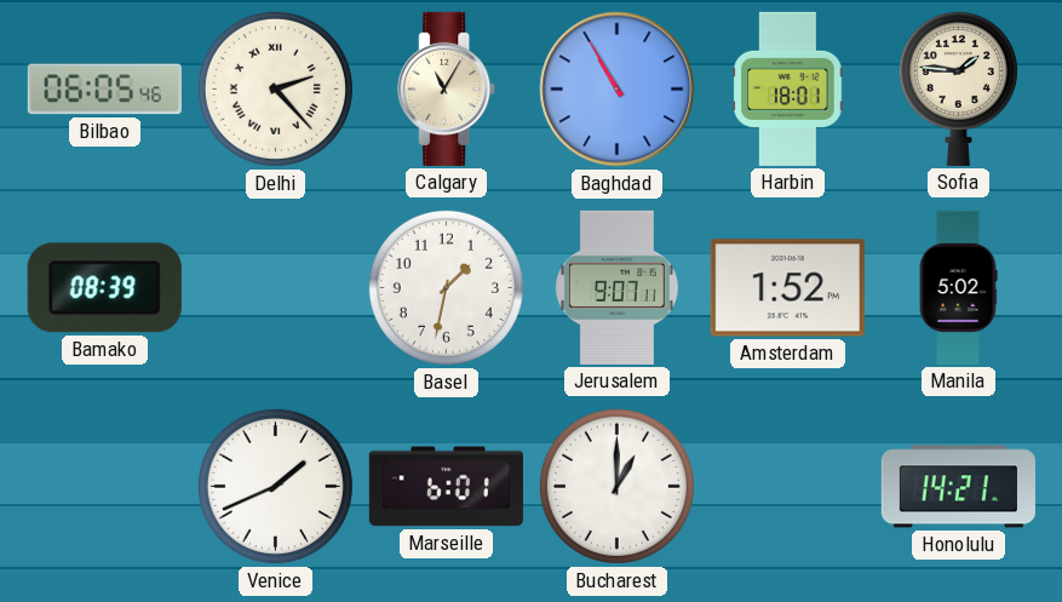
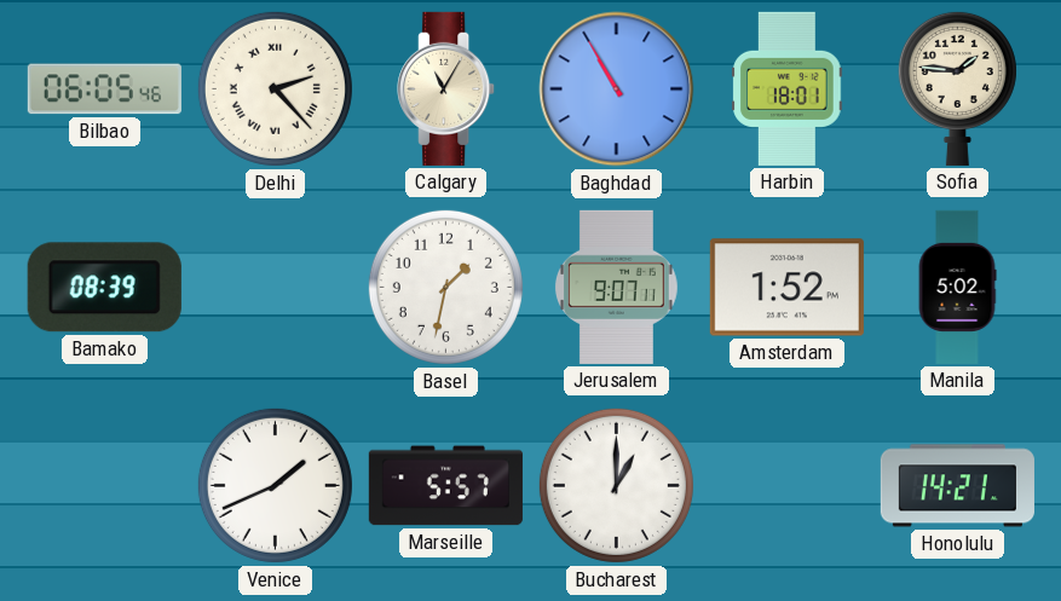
Marseille: 6:01 -> 5:57
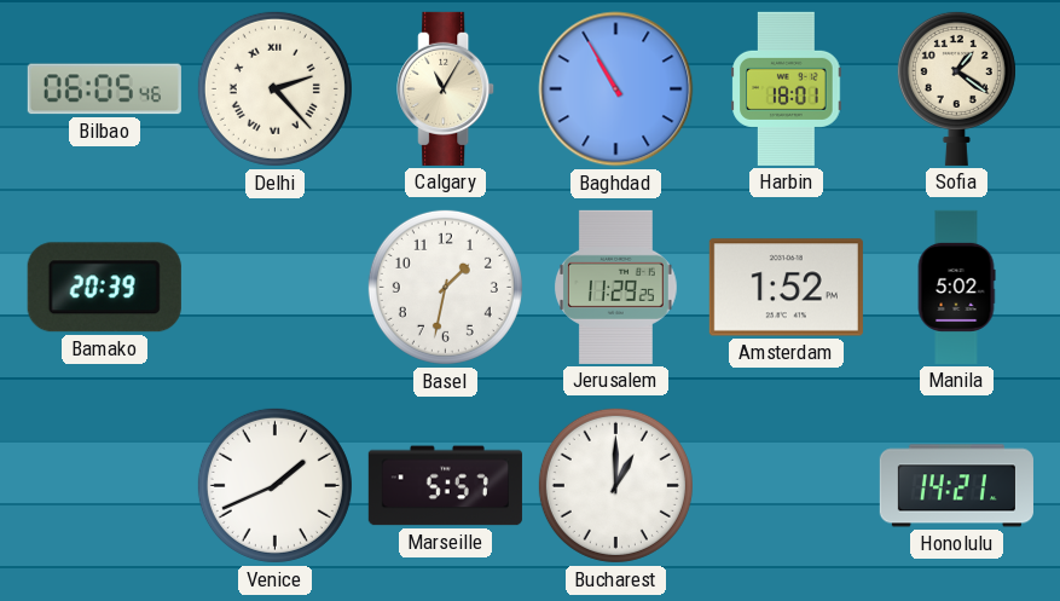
Sofia: 1:46 -> 1:21
Bamako: 08:39 -> 20:39
Jerusalem: 9:07 -> 11:29
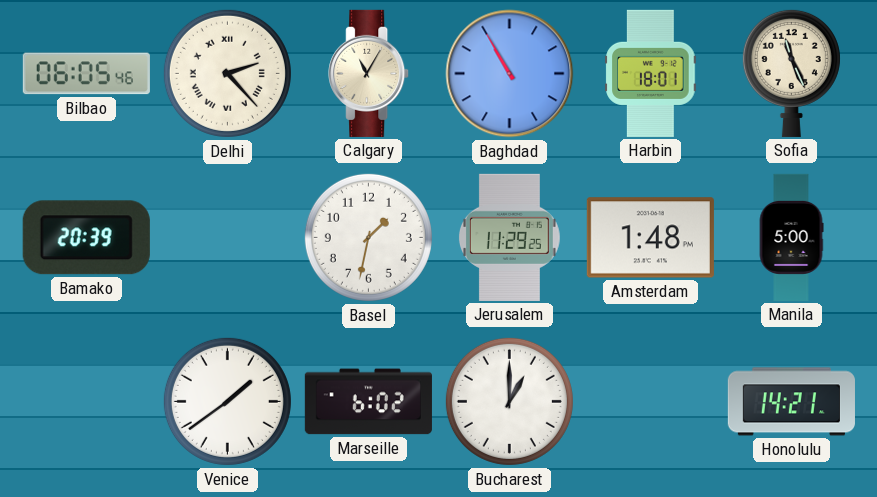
Sofia: 1:21 -> 11:26
Amsterdam: 1:52 -> 1:48
Manila: 5:02 -> 5:00
Venice: 1:41 -> 1:39
Marseille: 5:57 -> 6:02
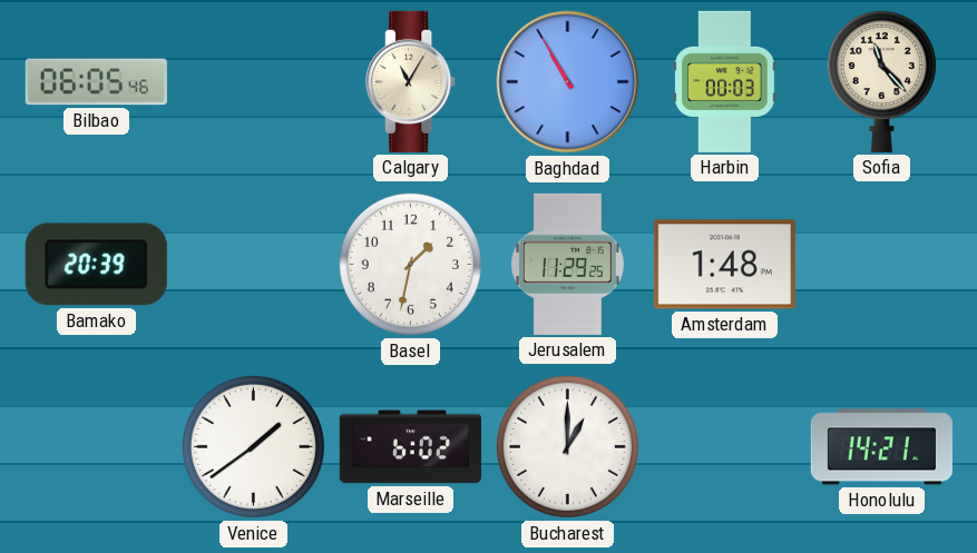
Delhi: 2:23 -> none
Harbin: 18:01 -> 00:03
Sofia: 11:26 -> 11:23
Manila: 5:00 -> none
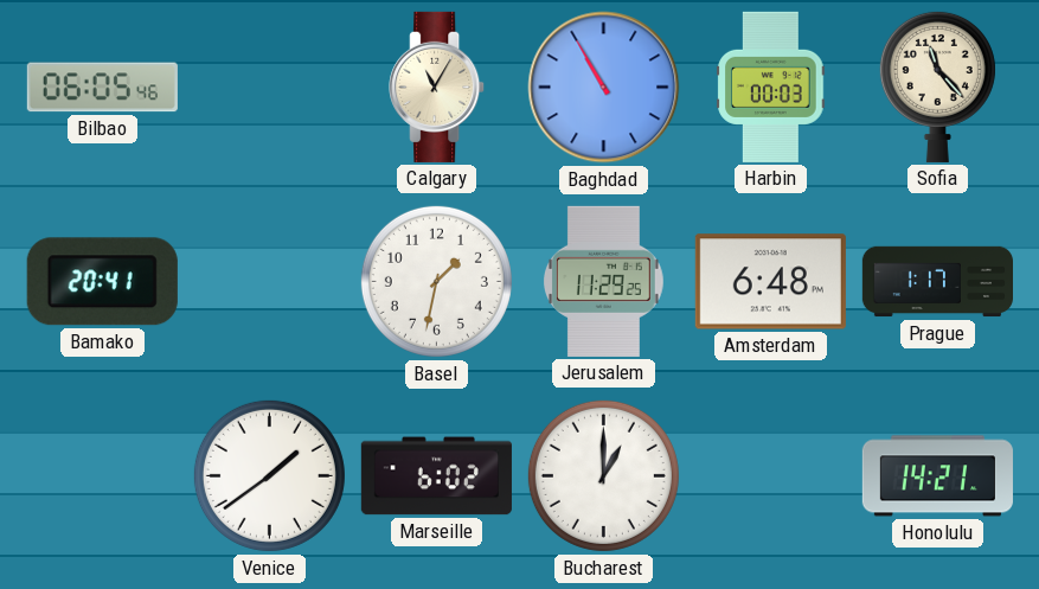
Bamako: 20:39 -> 20:41
Amsterdam: 1:48 -> 6:48
Prague: none -> 1:17
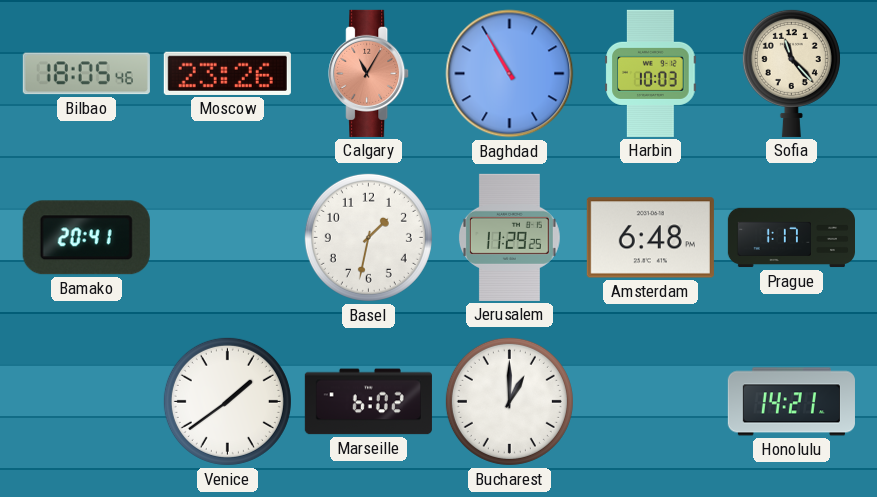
Bilbao: 06:05 -> 18:05
Moscow: none -> 23:26
Calgary dial: cream -> salmon
Harbin: 00:03 -> 10:03
